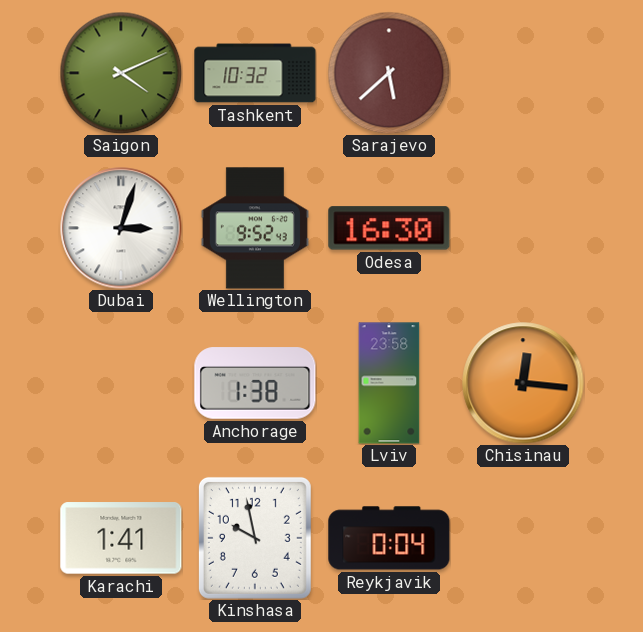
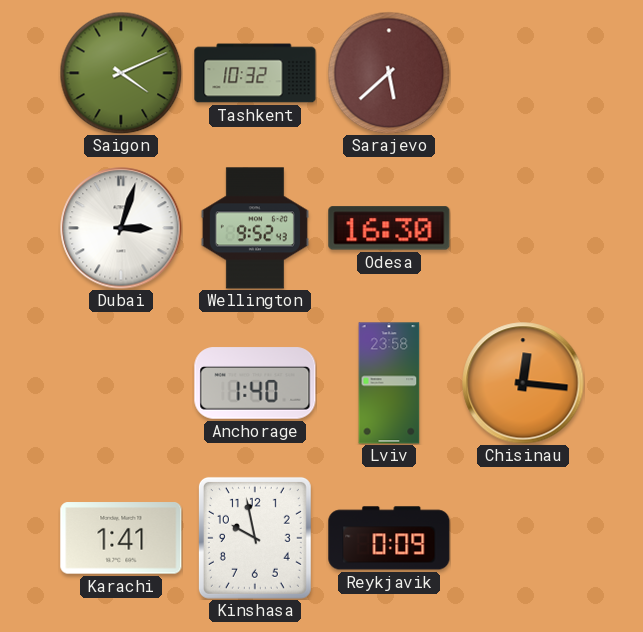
Anchorage: 1:38 -> 1:40
Reykjavik: 0:04 -> 0:09
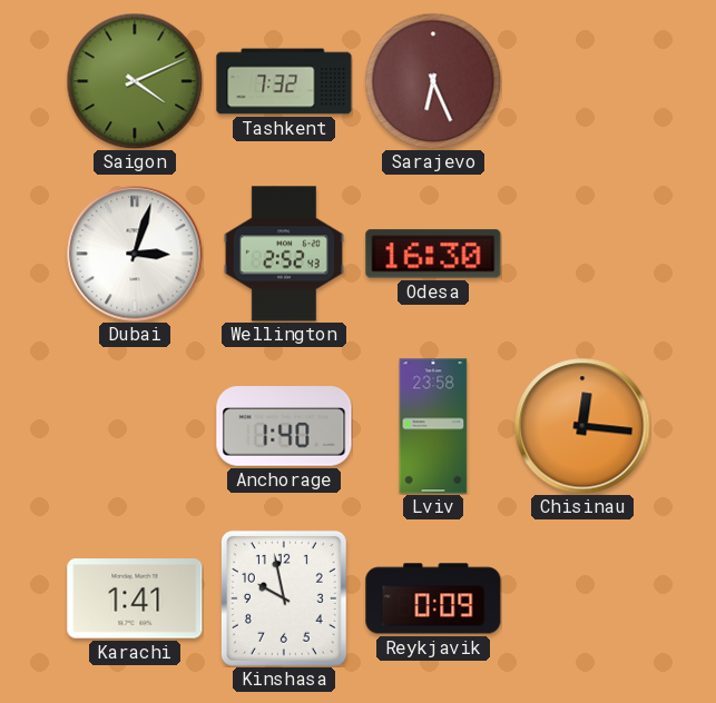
Tashkent: 10:32 -> 7:32
Sarajevo: 5:38 -> 6:26
Wellington: 9:52 -> 2:52
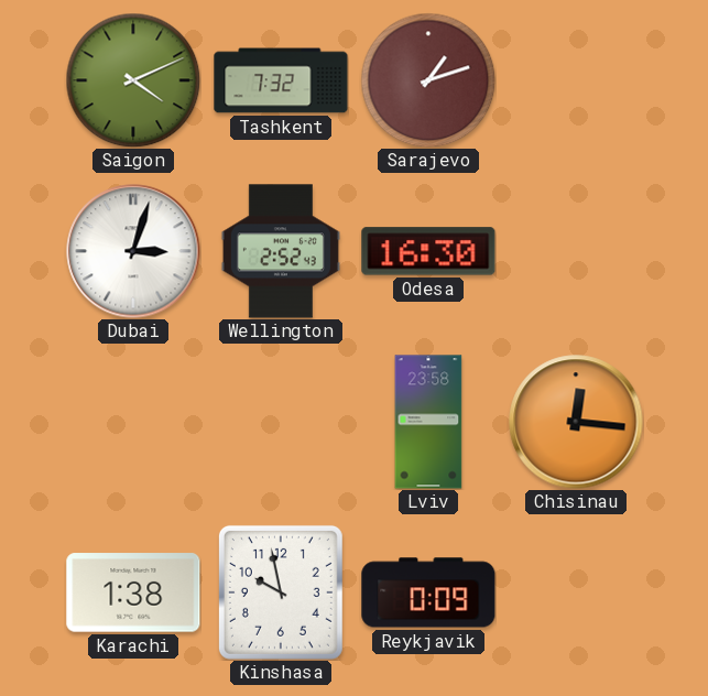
Sarajevo: 6:26 -> 1:12
Anchorage: 1:40 -> none
Karachi: 1:41 -> 1:38
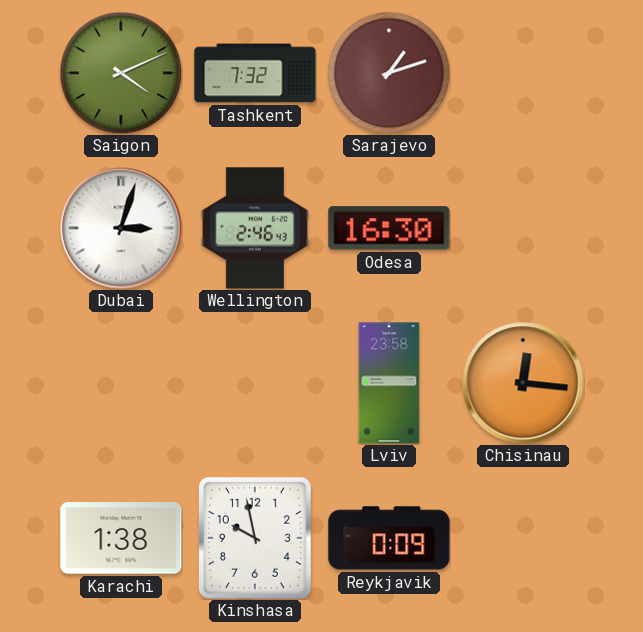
Wellington: 2:52 -> 2:46
